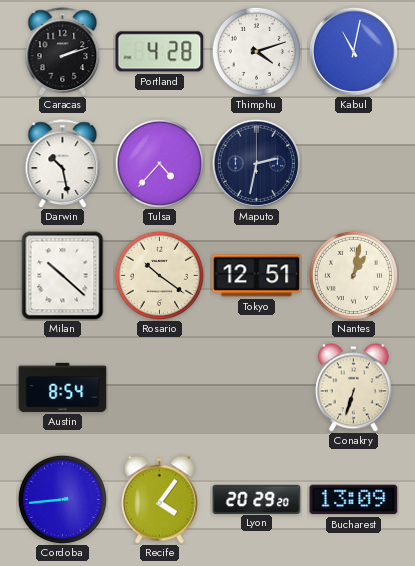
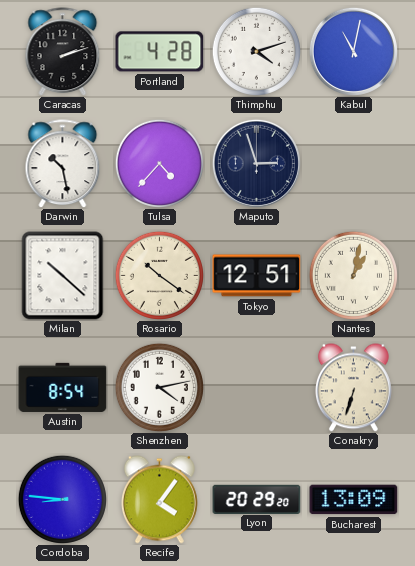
Maputo: 2:32 -> 2:57
Shenzhen: none -> 4:13
Cordoba: 8:44 -> 8:46
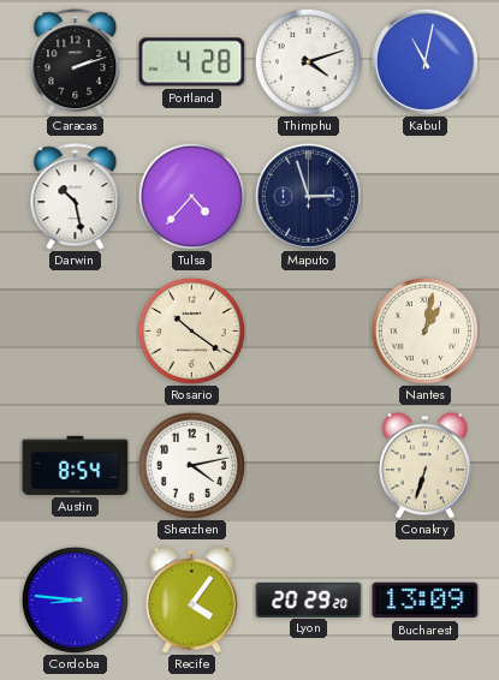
Milan: 10:22 -> none
Tokyo: 12:51 -> none
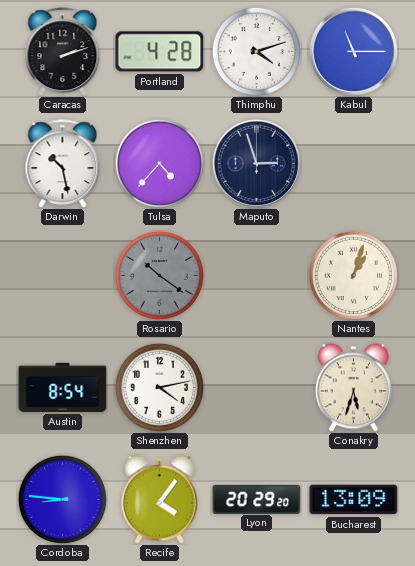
Kabul: 11:02 -> 11:15
Rosario dial: cream -> grey
Nantes: 1:02 -> 1:03
Conakry: 6:33 -> 5:33
